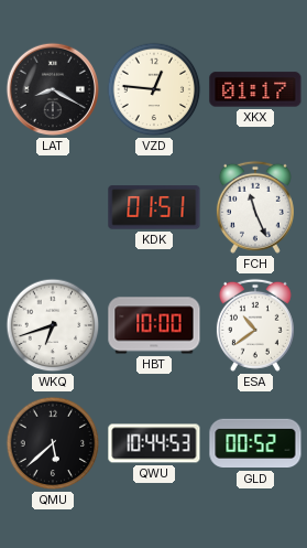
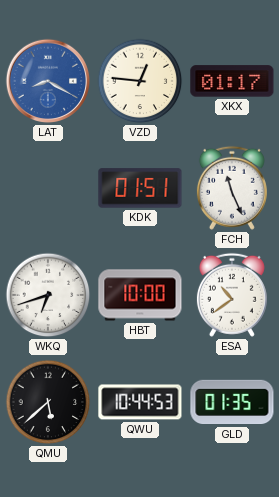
LAT dial: black -> blue
GLD: 00:52 -> 01:35
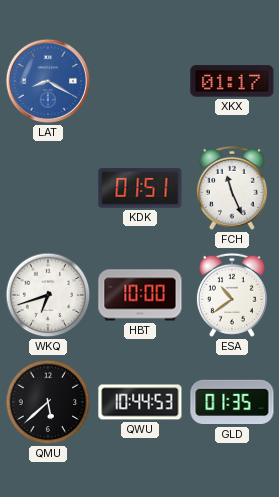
VZD: 12:46 -> none
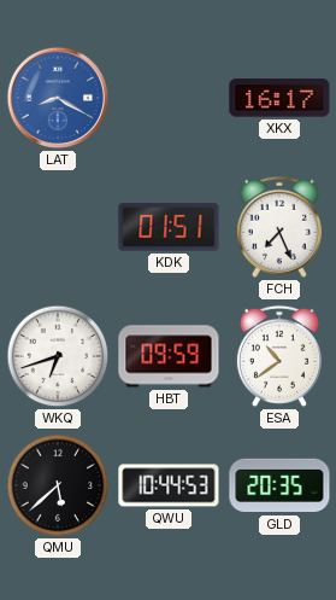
XKX: 01:17 -> 16:17
FCH: 11:26 -> 7:26
HBT: 10:00 -> 09:59
GLD: 01:35 -> 20:35
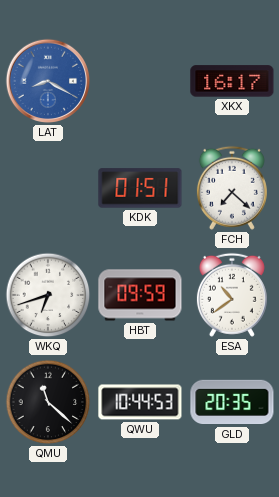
FCH: 7:26 -> 7:22
QMU: 5:38 -> 11:22
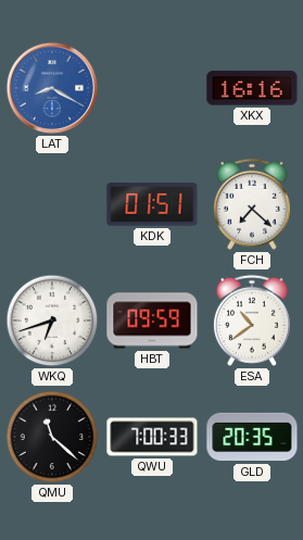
XKX: 16:17 -> 16:16
QWU: 10:44 -> 7:00
